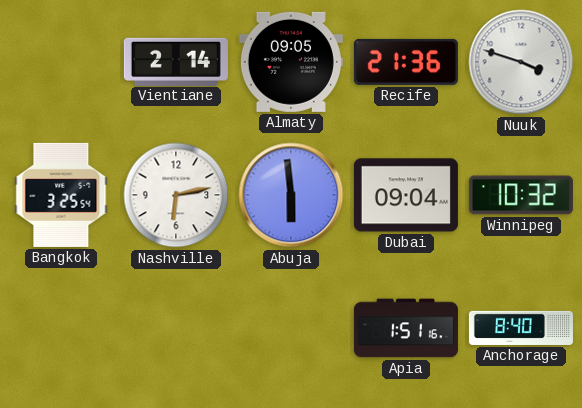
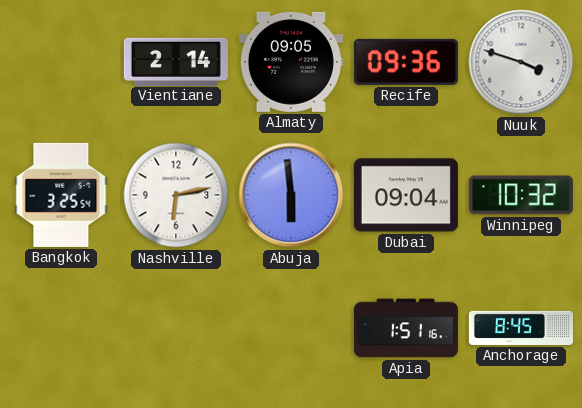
Recife: 21:36 -> 09:36
Anchorage: 8:40 -> 8:45
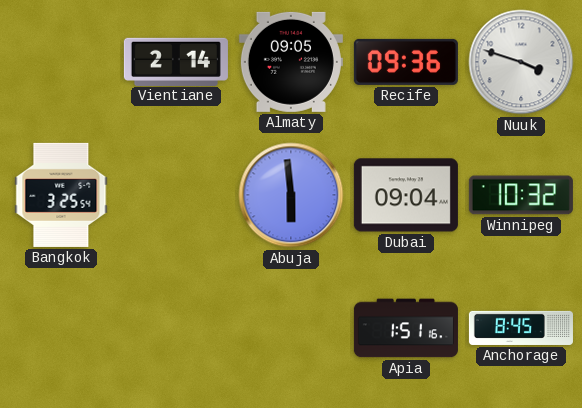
Nashville: 6:13 -> none
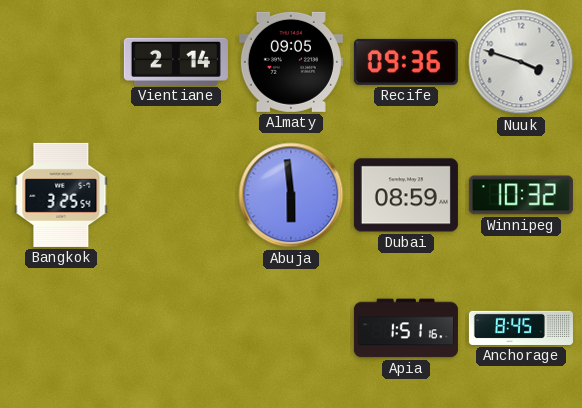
Dubai: 09:04 -> 08:59
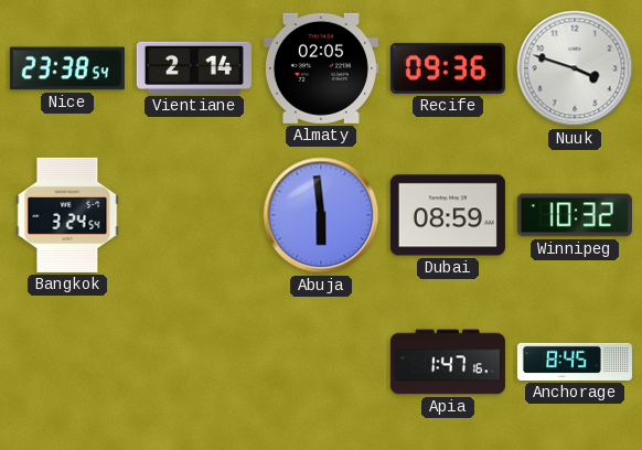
Nice: none -> 23:38
Almaty: 09:05 -> 02:05
Bangkok: 3:25 -> 3:24
Apia: 1:51 -> 1:47
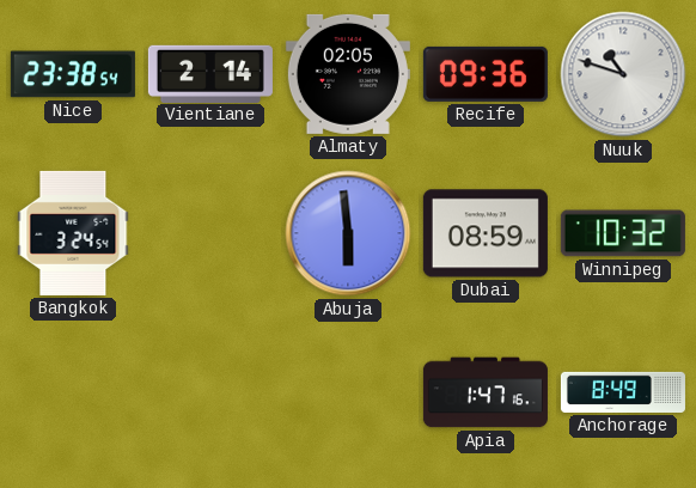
Nuuk: 3:48 -> 10:48
Anchorage: 8:45 -> 8:49
